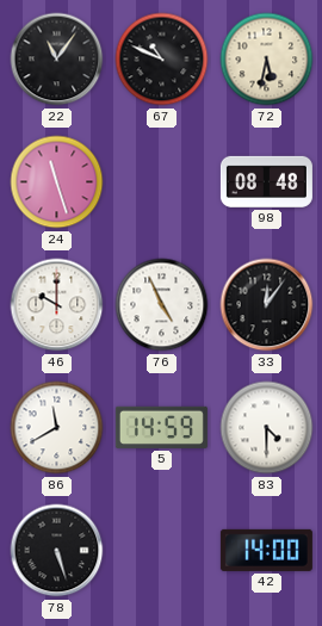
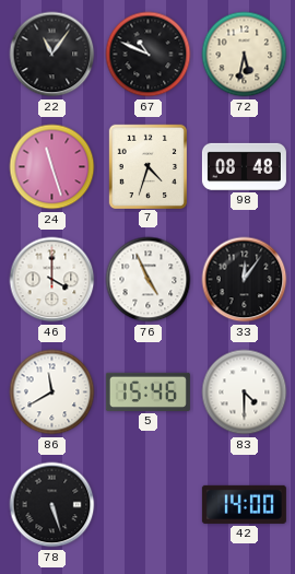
7: none -> 4:33
46: 10:00 -> 4:00
5: 14:59 -> 15:46
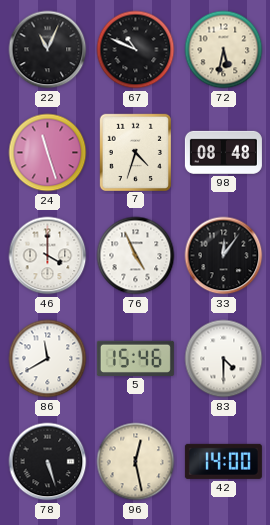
22: 11:06 -> 11:04
96: none -> 12:28
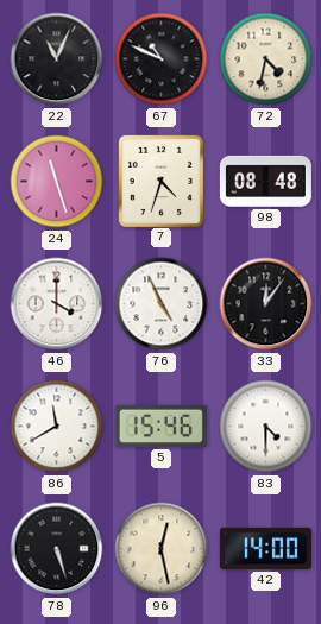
72: 5:32 -> 4:32
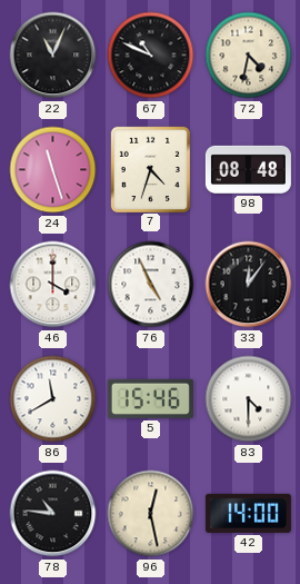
78: 5:27 -> 10:46
